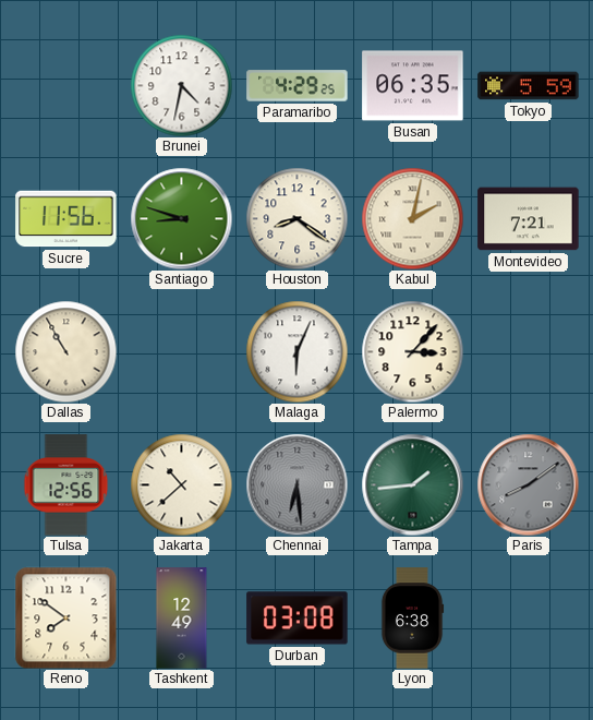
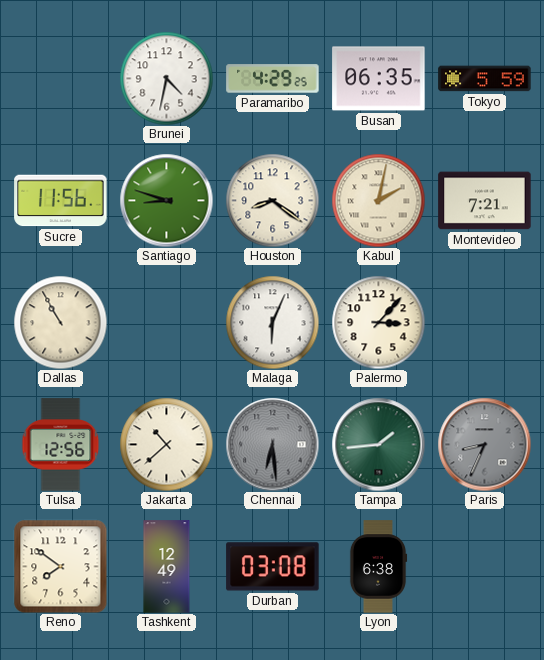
Paris: 8:09 -> 8:34
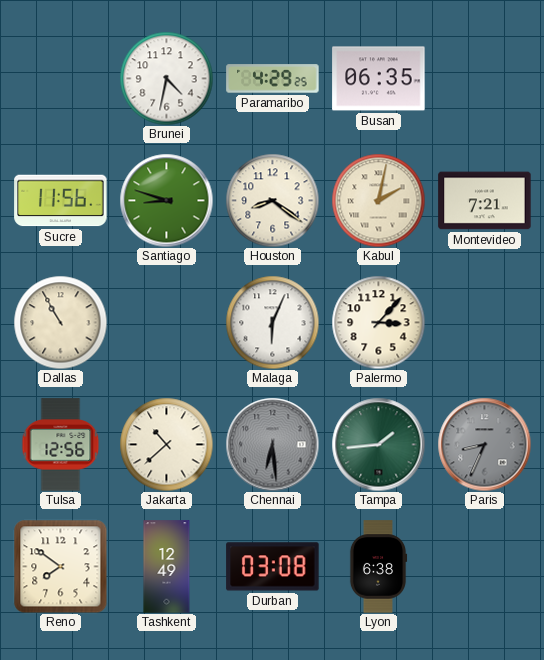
Tokyo: 5:59 -> none
